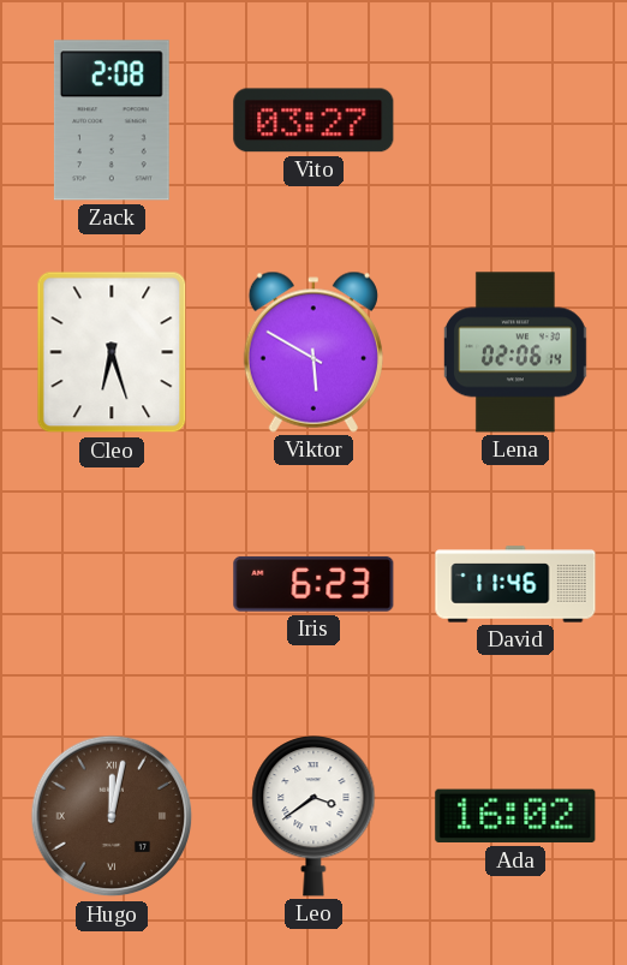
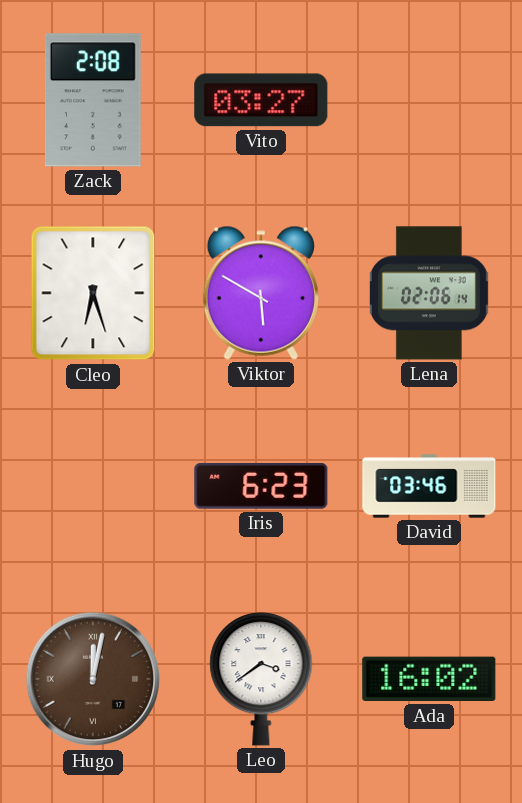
David: 11:46 -> 03:46
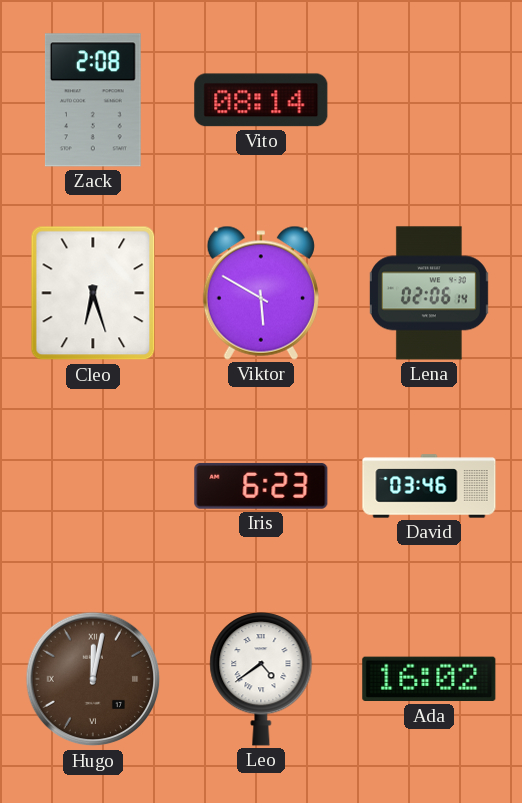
Vito: 03:27 -> 08:14
Leo: 3:39 -> 4:39
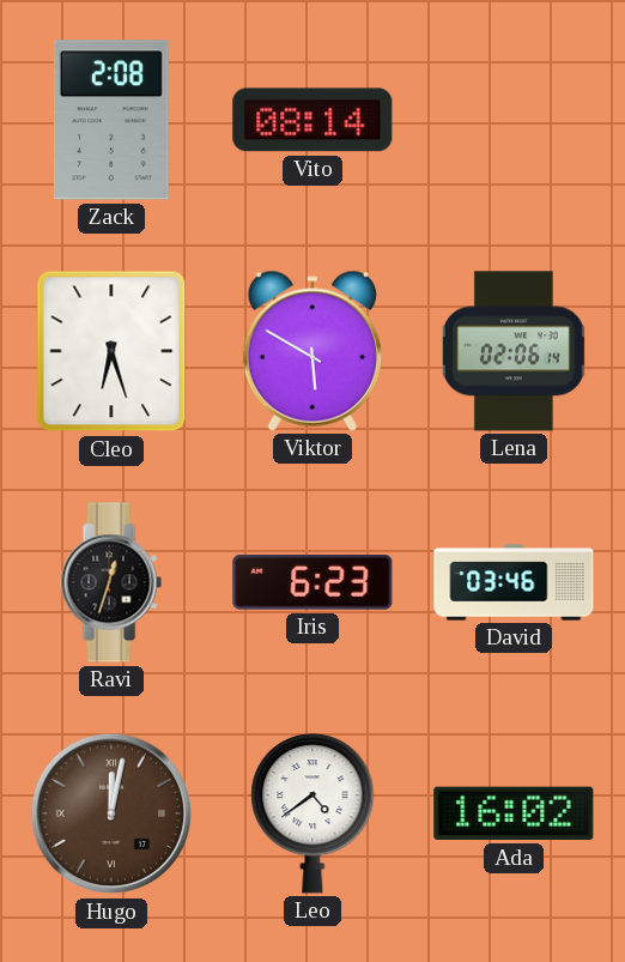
Ravi: none -> 12:33
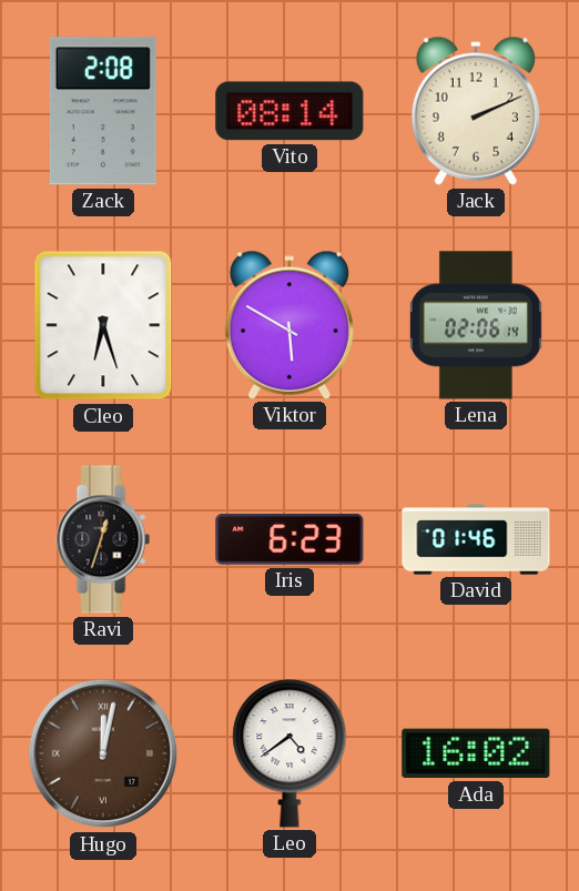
Jack: none -> 2:11
David: 03:46 -> 01:46
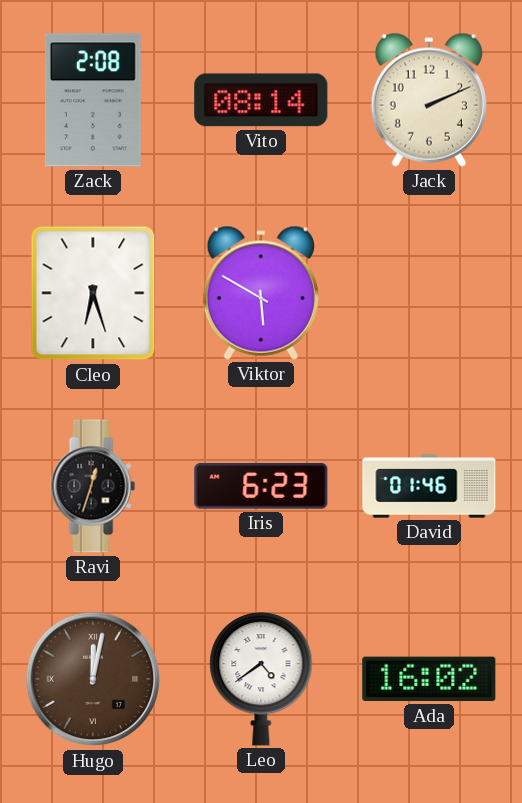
Lena: 02:06 -> none
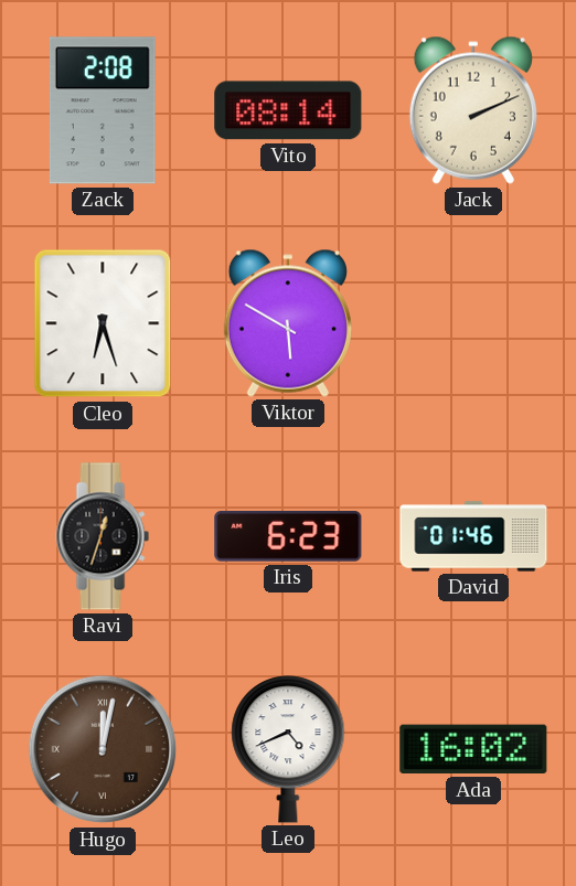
Leo: 4:39 -> 4:41
